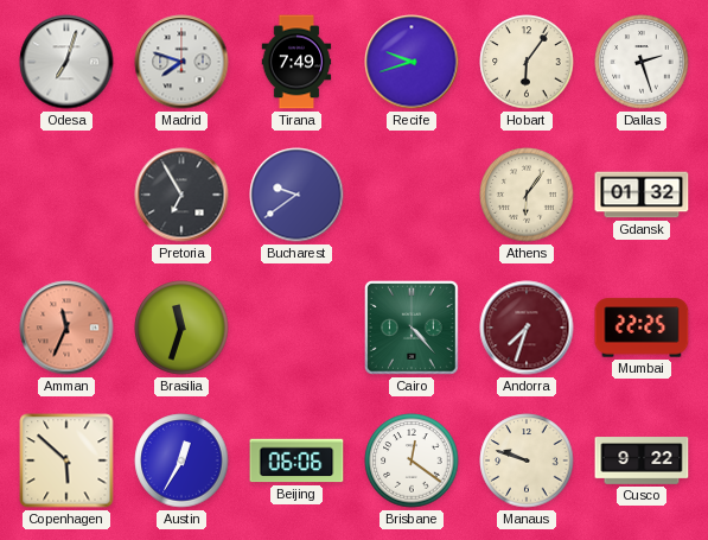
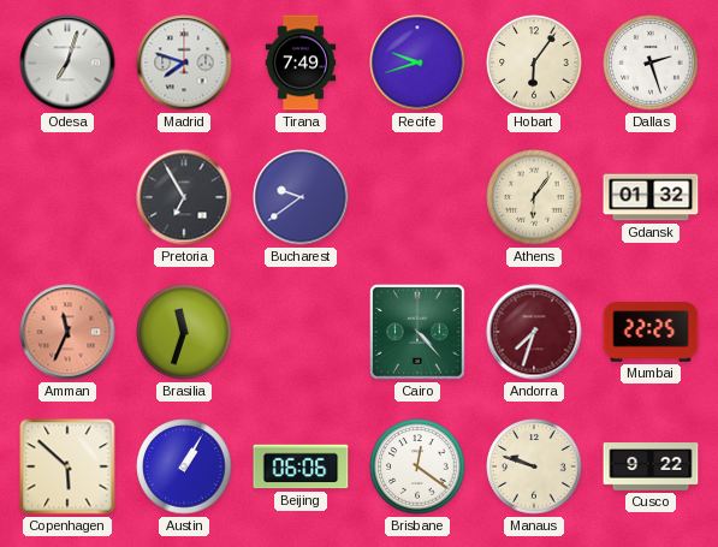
Austin: 12:35 -> 1:05
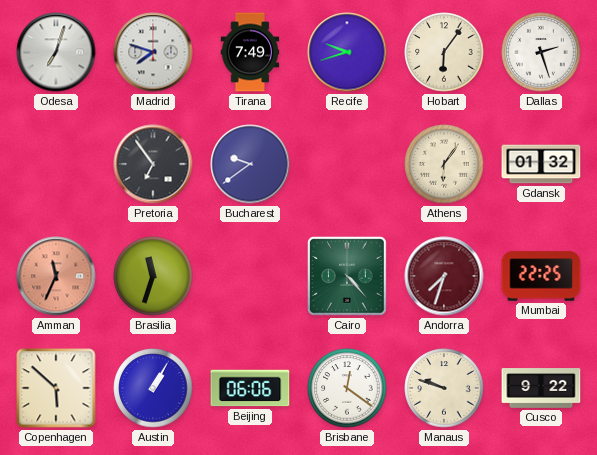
Pretoria: 6:55 -> 6:54
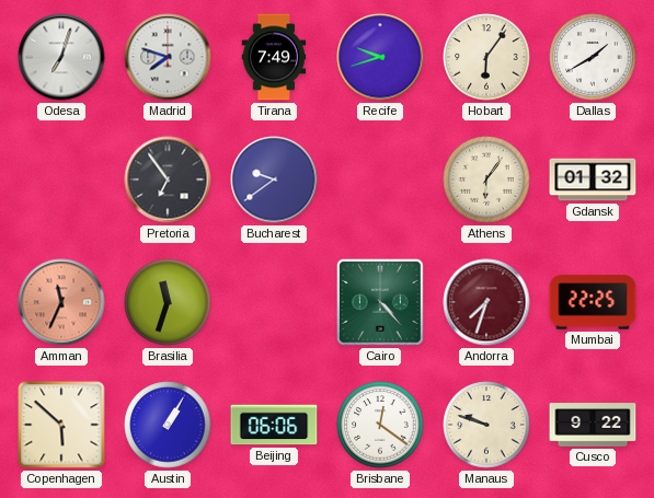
Dallas: 2:27 -> 1:40
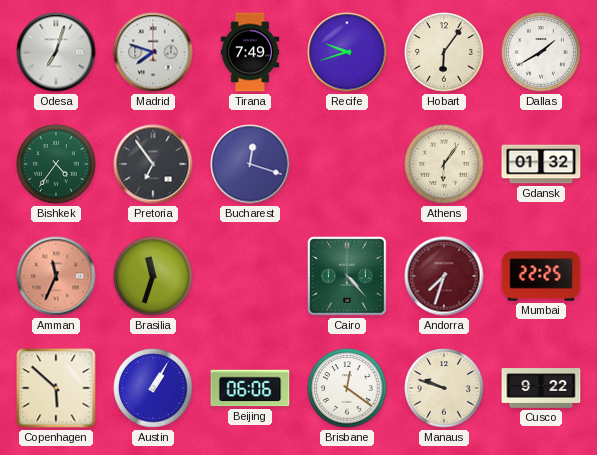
Bishkek: none -> 4:36
Bucharest: 9:39 -> 12:18
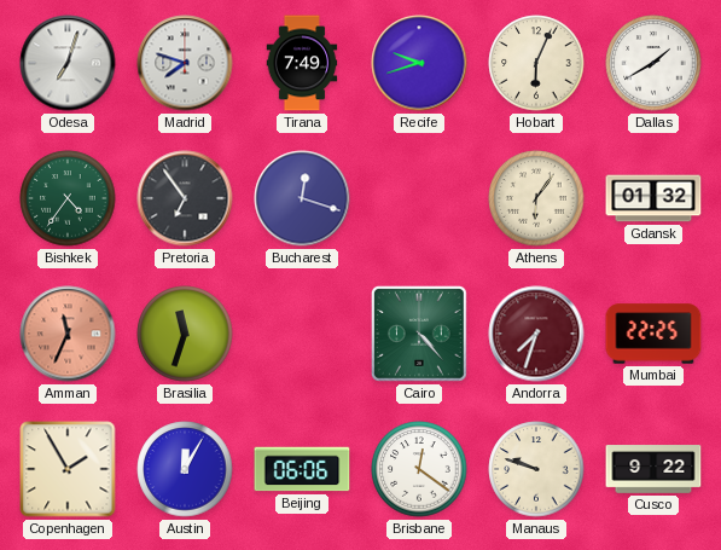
Hobart: 6:06 -> 6:04
Copenhagen: 5:52 -> 1:55
Austin: 1:05 -> 12:05
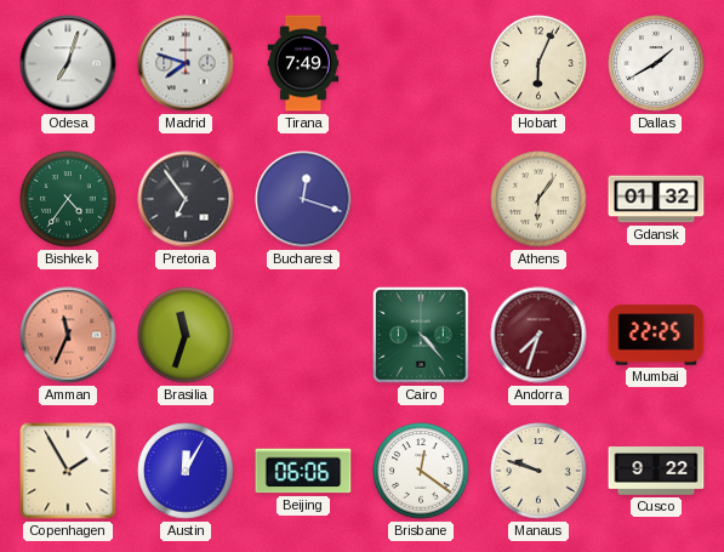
Recife: 9:42 -> none
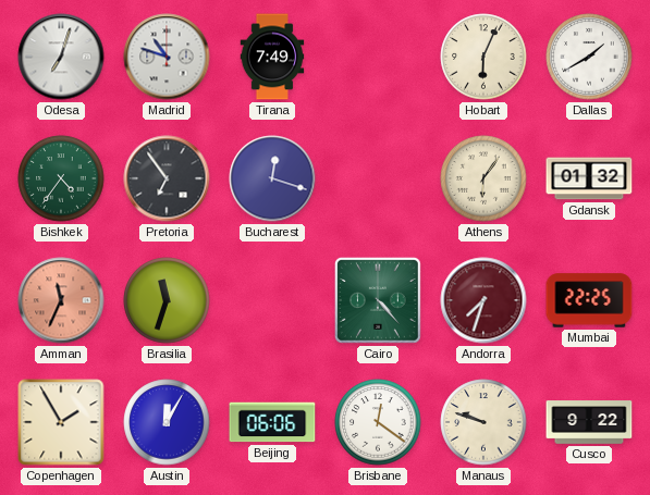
Madrid: 7:48 -> 10:48
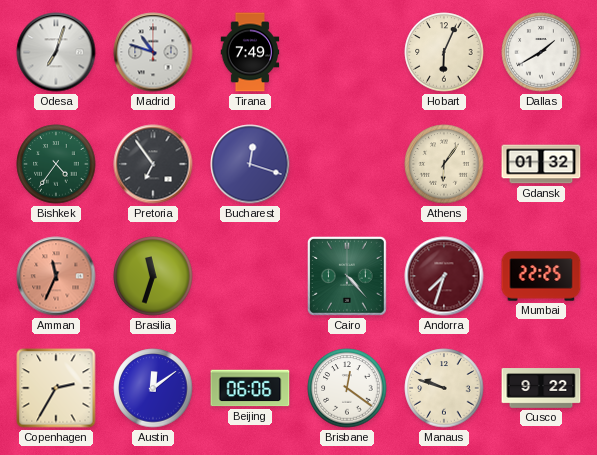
Copenhagen: 1:55 -> 2:35
Austin: 12:05 -> 12:09
